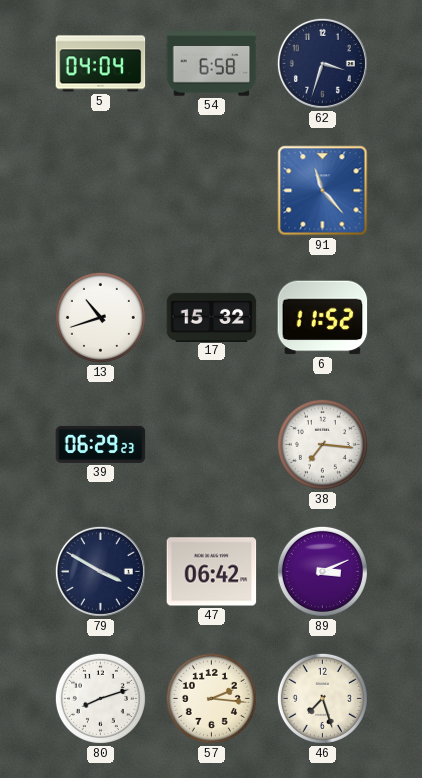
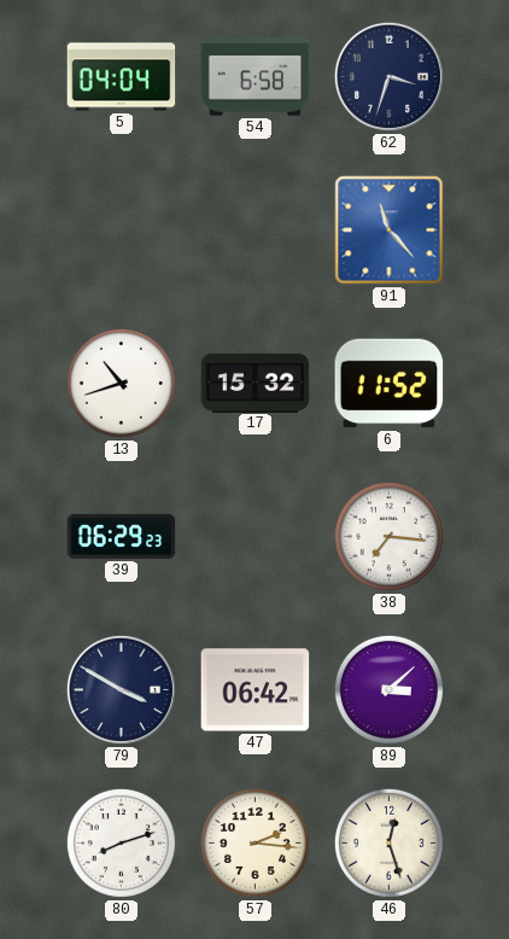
89: 3:11 -> 3:08
46: 7:27 -> 12:27
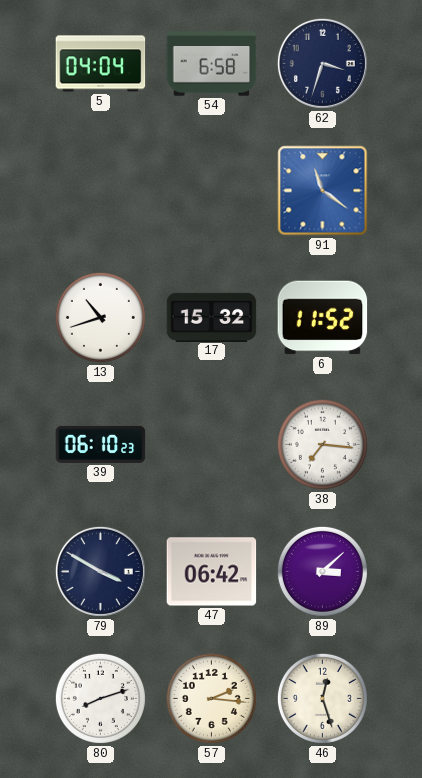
91: 11:23 -> 11:21
39: 06:29 -> 06:10
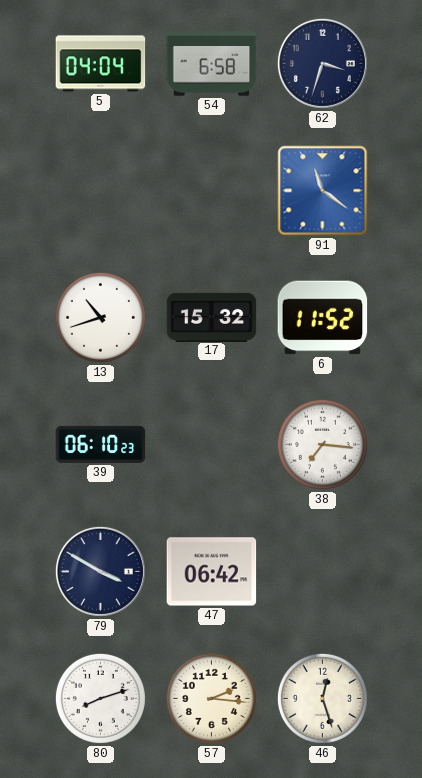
89: 3:08 -> none
